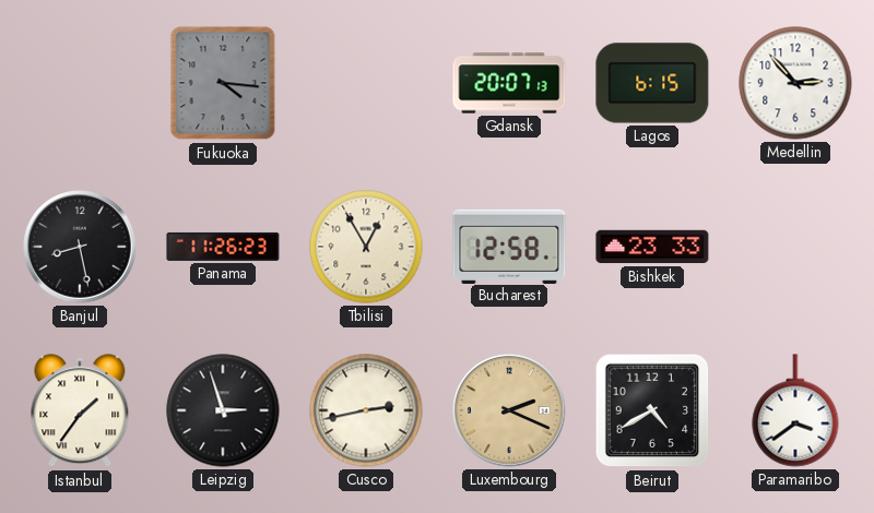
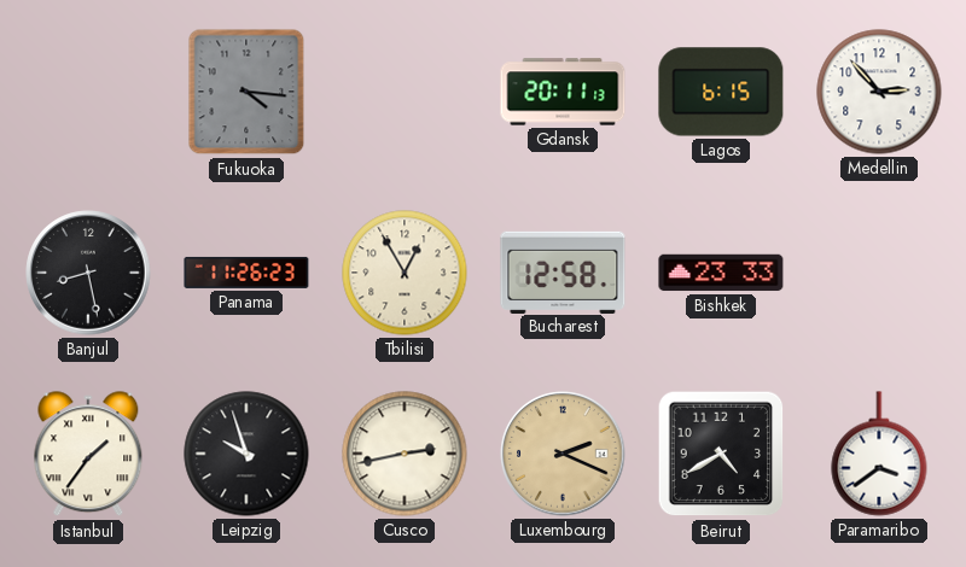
Gdansk: 20:07 -> 20:11
Leipzig: 2:57 -> 9:57
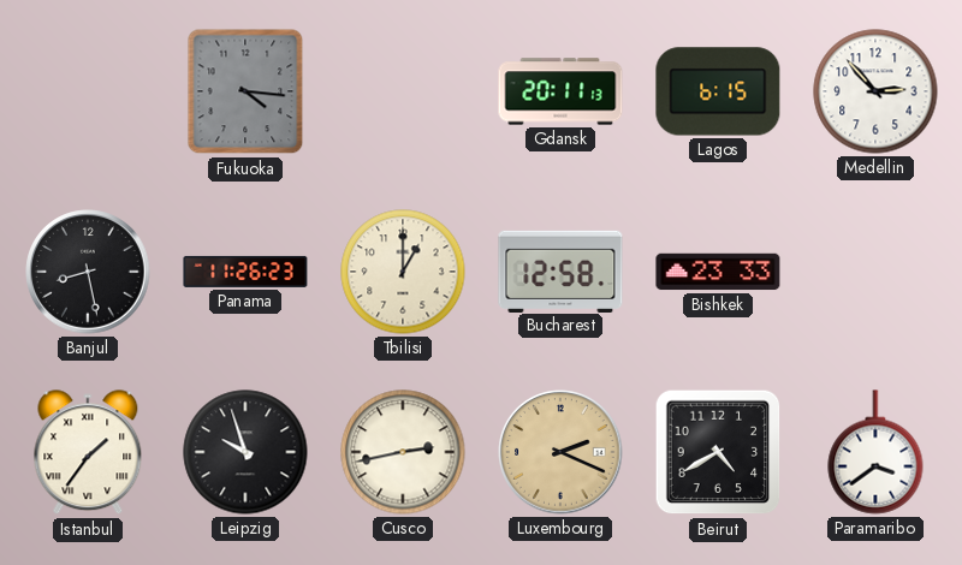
Tbilisi: 12:55 -> 1:00
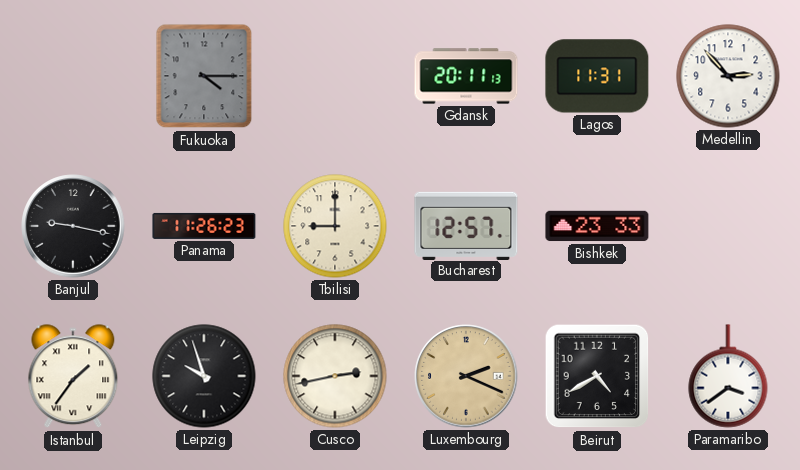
Fukuoka: 4:16 -> 4:15
Lagos: 6:15 -> 11:31
Banjul: 8:28 -> 9:17
Tbilisi: 1:00 -> 9:00
Bucharest: 12:58 -> 12:57
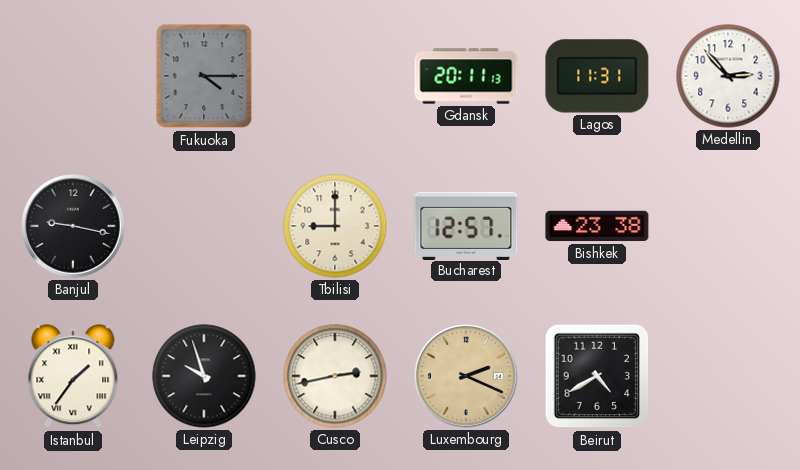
Panama: 11:26 -> none
Bishkek: 23:33 -> 23:38
Paramaribo: 3:39 -> none
